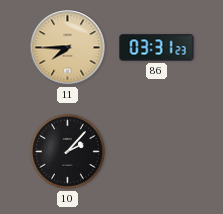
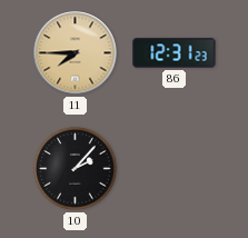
86: 03:31 -> 12:31
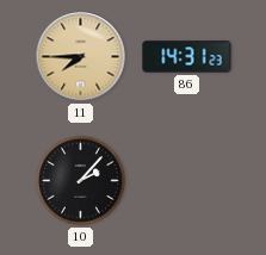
86: 12:31 -> 14:31
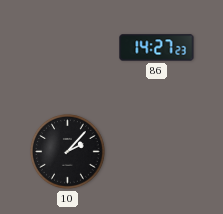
11: 7:45 -> none
86: 14:31 -> 14:27
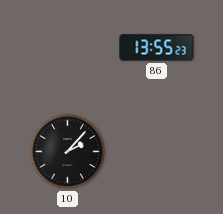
86: 14:27 -> 13:55
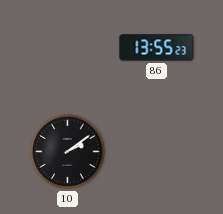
10: 2:07 -> 2:09
